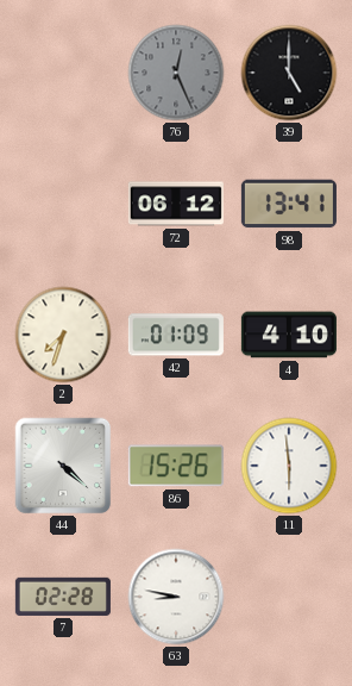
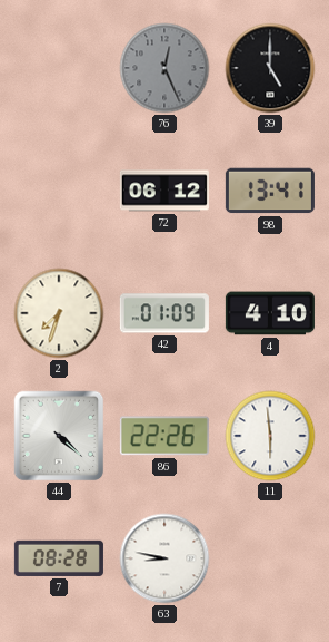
86: 15:26 -> 22:26
7: 02:28 -> 08:28
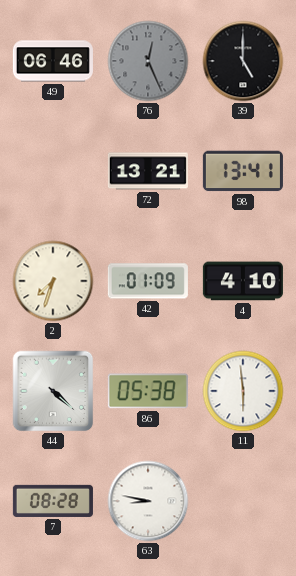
49: none -> 06:46
72: 06:12 -> 13:21
86: 22:26 -> 05:38
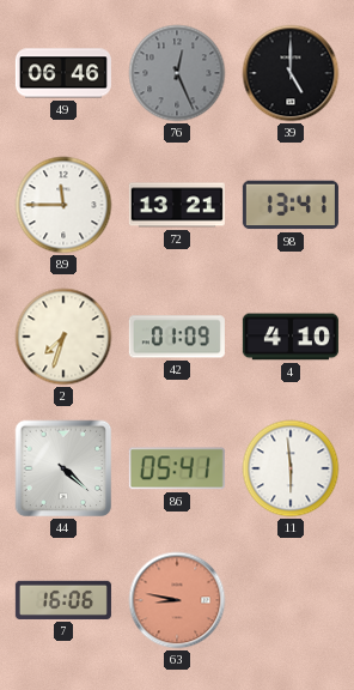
89: none -> 11:45
86: 05:38 -> 05:41
7: 08:28 -> 16:06
63 dial: white -> salmon
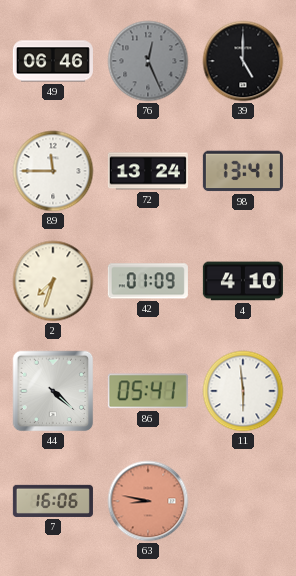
72: 13:21 -> 13:24
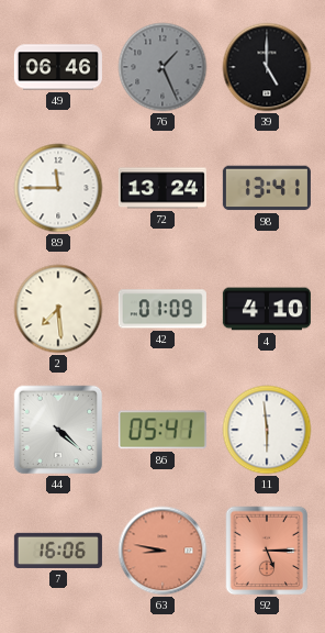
76: 12:26 -> 1:26
2: 7:33 -> 7:29
92: none -> 5:15
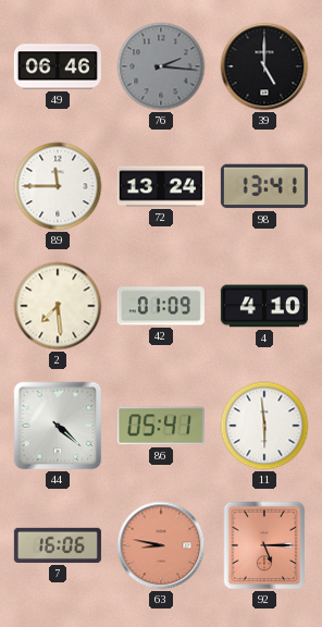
76: 1:26 -> 2:16
